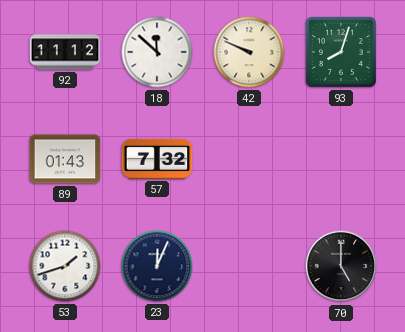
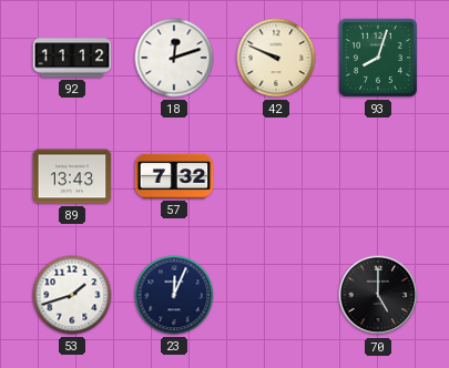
18: 11:52 -> 12:12
89: 01:43 -> 13:43
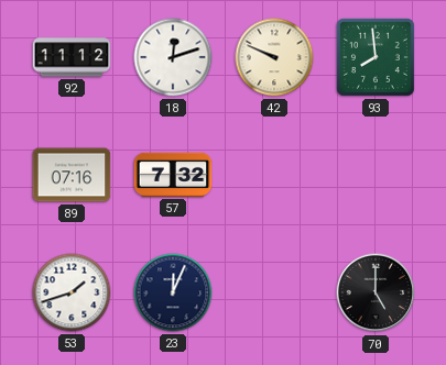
93: 8:03 -> 7:59
89: 13:43 -> 07:16
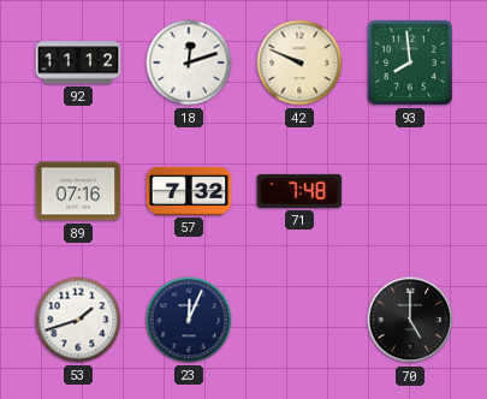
71: none -> 7:48
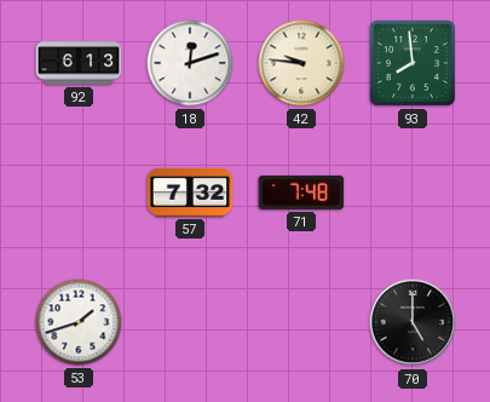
92: 11:12 -> 6:13
42: 9:49 -> 9:46
89: 07:16 -> none
23: 12:04 -> none
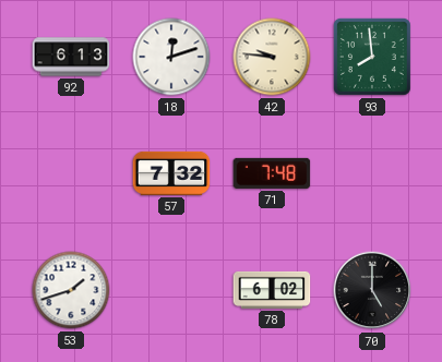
78: none -> 6:02
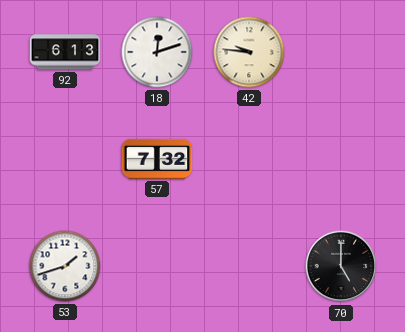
93: 7:59 -> none
71: 7:48 -> none
78: 6:02 -> none
